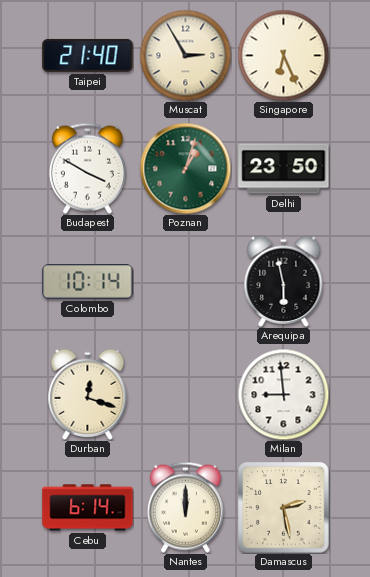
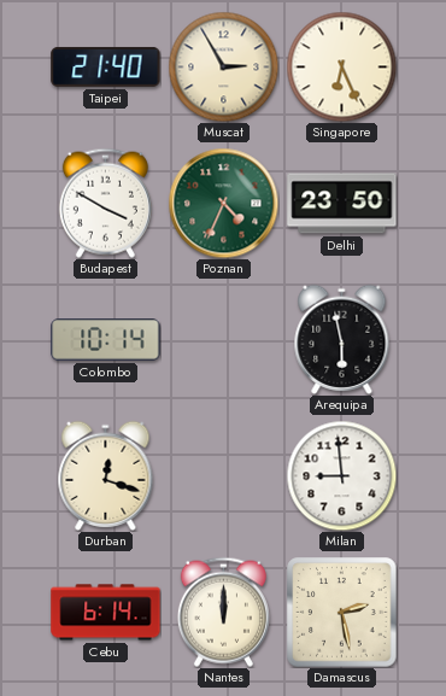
Poznan: 1:03 -> 4:34
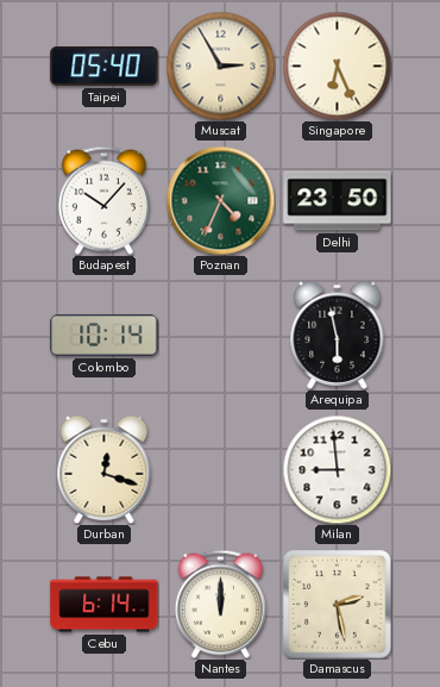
Taipei: 21:40 -> 05:40
Budapest: 3:50 -> 10:07
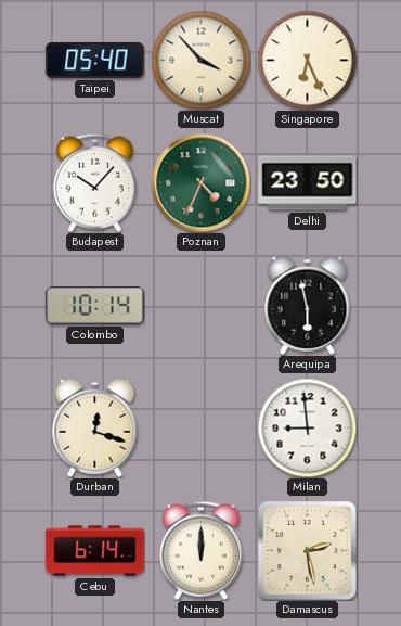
Muscat: 2:55 -> 3:53
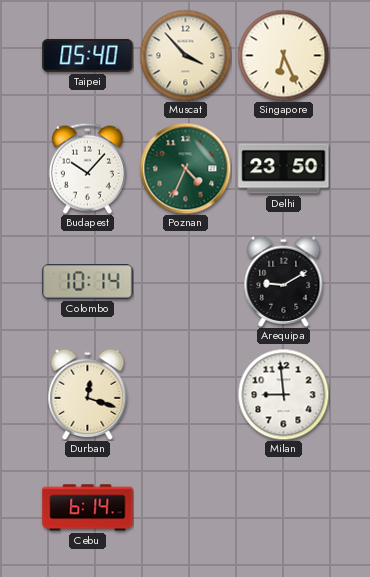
Arequipa: 5:58 -> 9:10
Nantes: 12:00 -> none
Damascus: 2:28 -> none
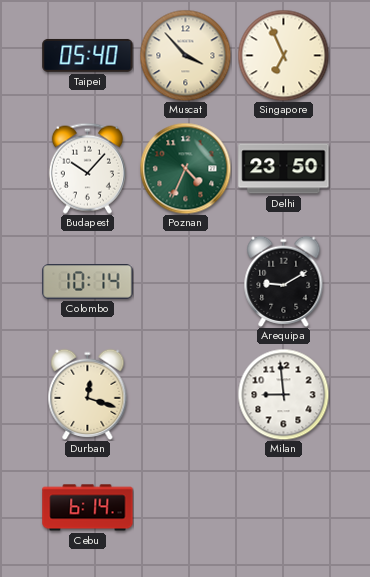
Singapore: 6:26 -> 6:56
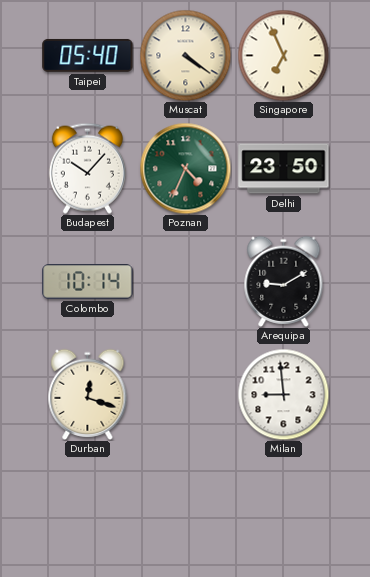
Muscat: 3:53 -> 4:21
Cebu: 6:14 -> none
